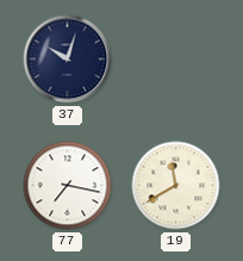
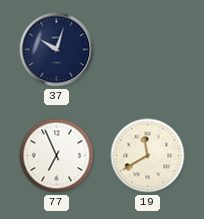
77: 7:17 -> 6:56
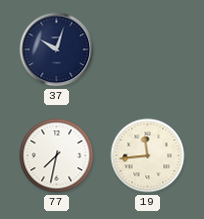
77: 6:56 -> 7:32
19: 11:40 -> 11:44
